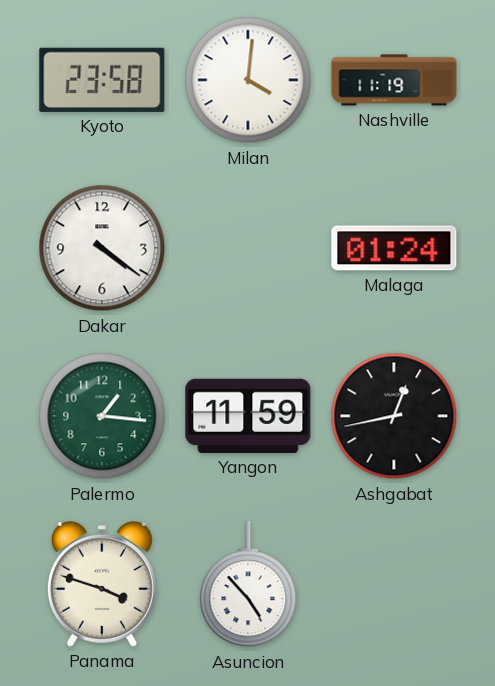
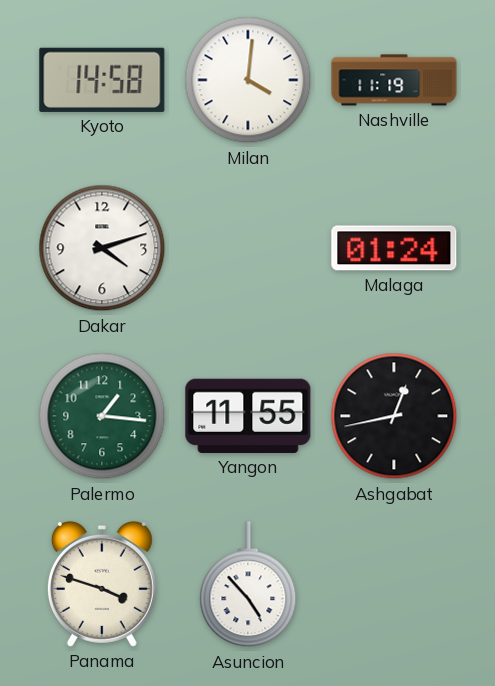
Kyoto: 23:58 -> 14:58
Dakar: 4:21 -> 4:12
Yangon: 11:59 -> 11:55
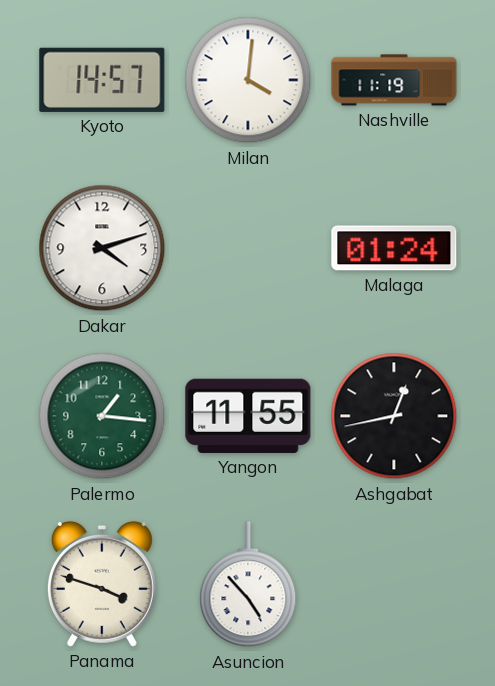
Kyoto: 14:58 -> 14:57
